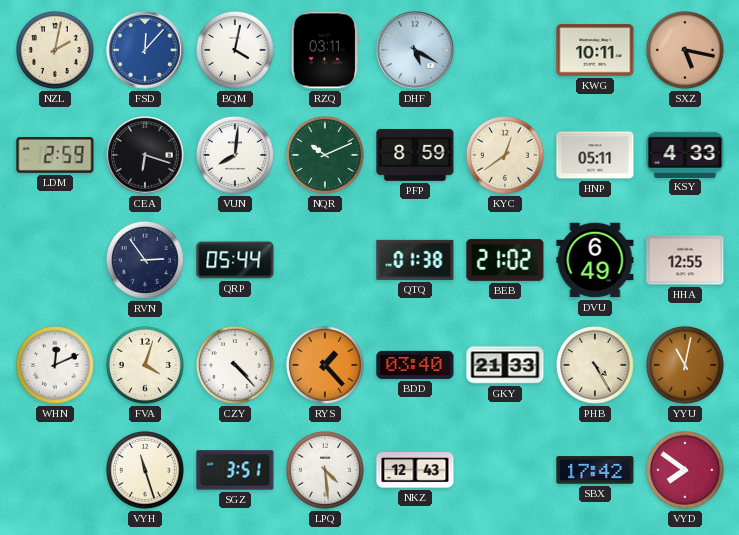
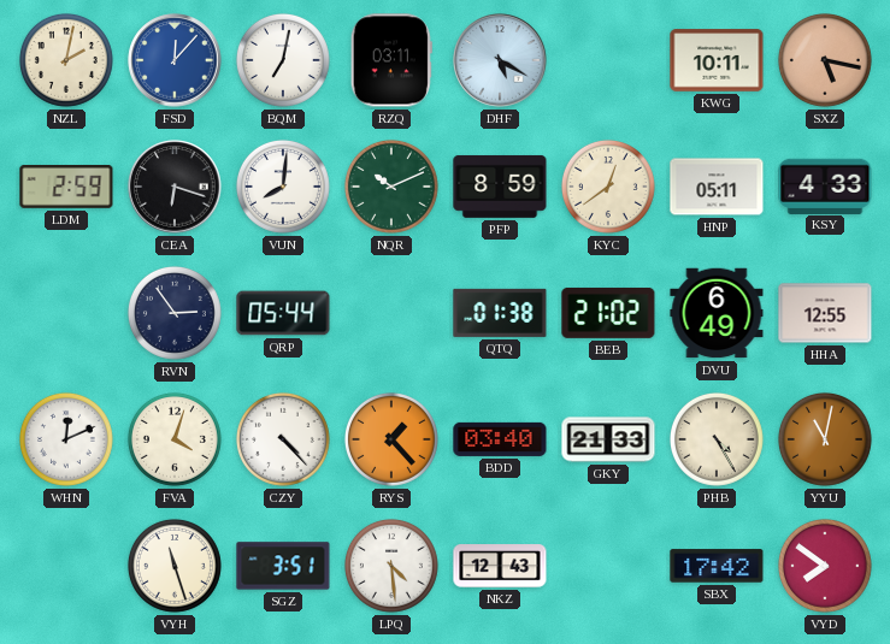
BQM: 4:02 -> 7:02
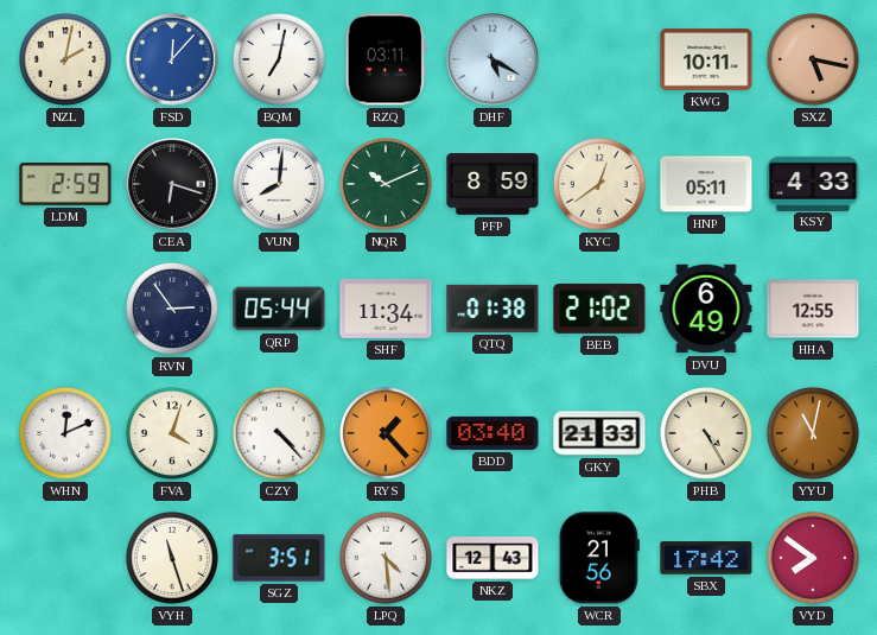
SHF: none -> 11:34
WCR: none -> 21:56
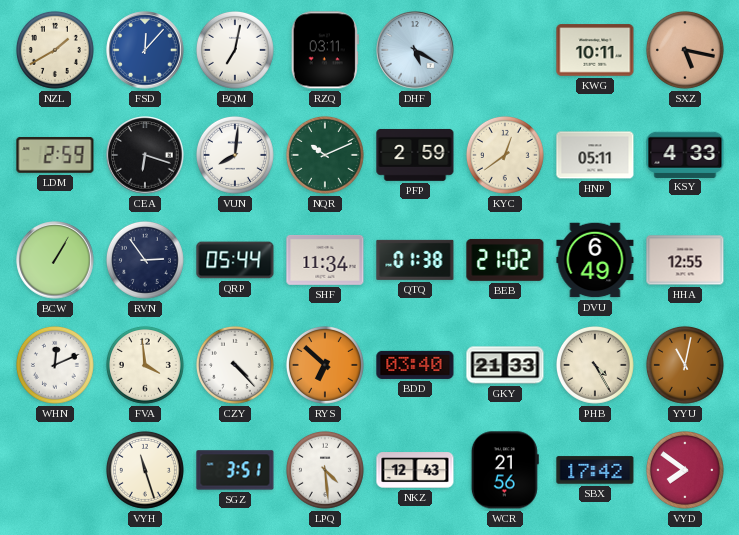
NZL: 2:02 -> 1:40
PFP: 8:59 -> 2:59
BCW: none -> 1:05
FVA: 4:03 -> 3:59
RYS: 1:23 -> 6:52
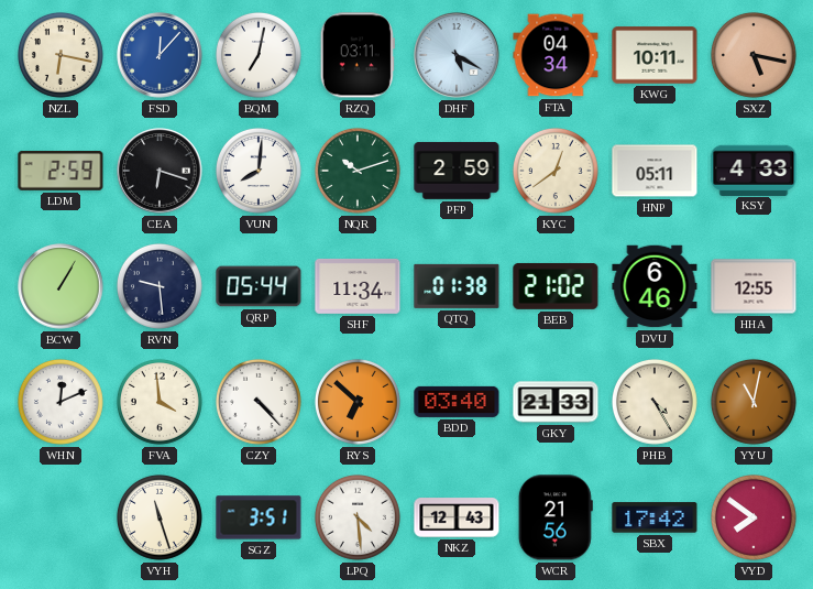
NZL: 1:40 -> 6:17
FTA: none -> 04:34
NQR: 10:11 -> 10:12
RVN: 2:54 -> 9:29
DVU: 6:49 -> 6:46
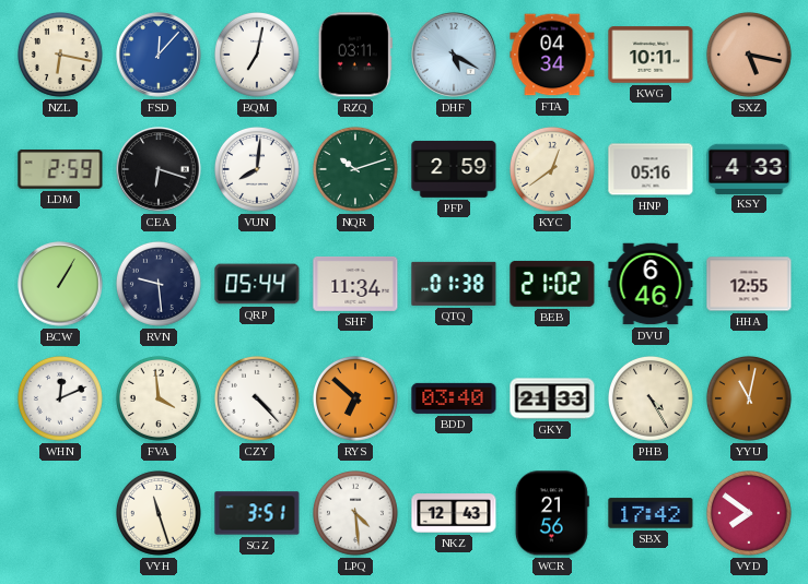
HNP: 05:11 -> 05:16
